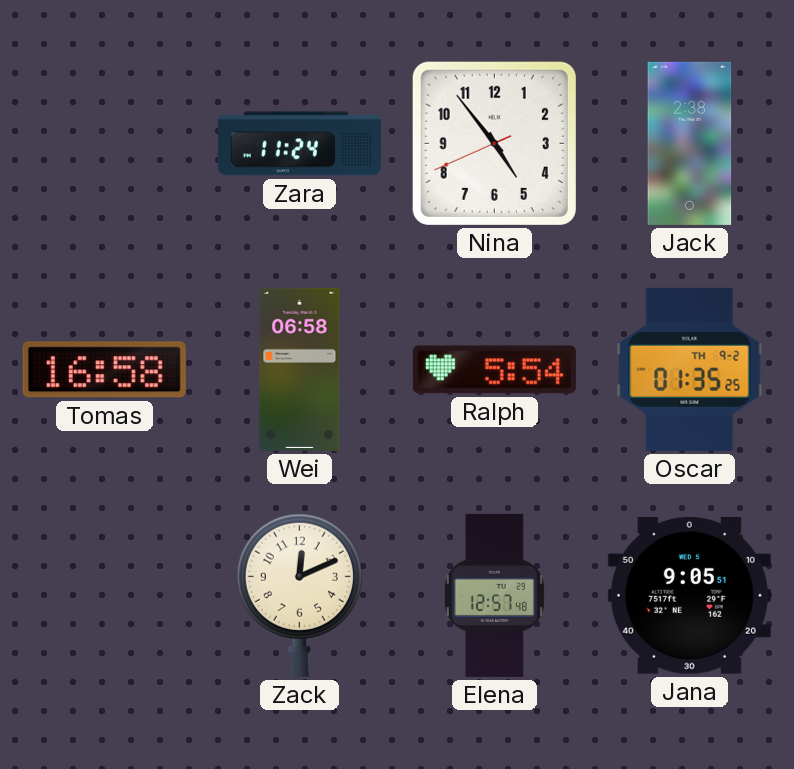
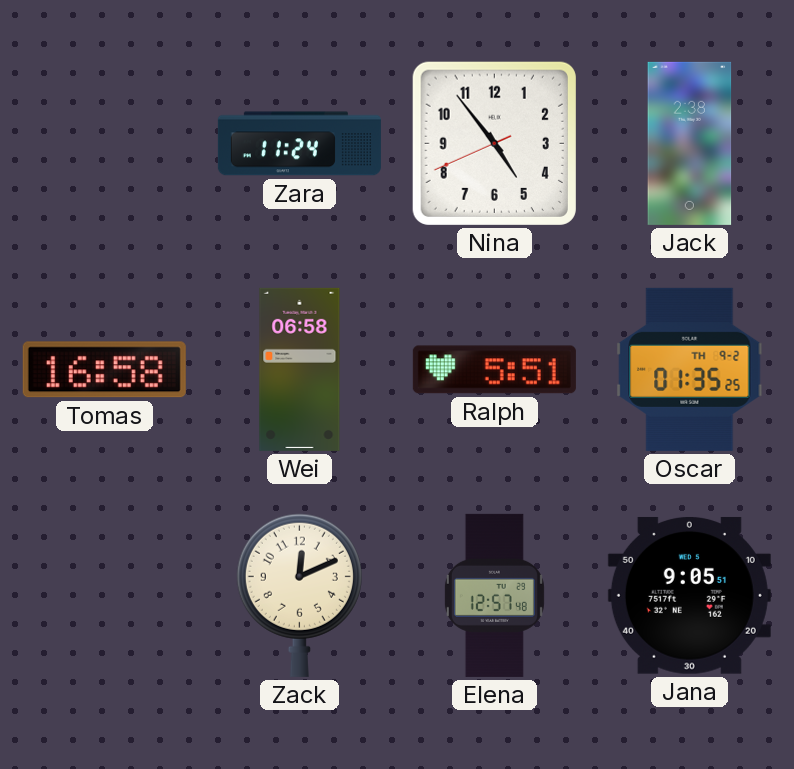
Ralph: 5:54 -> 5:51
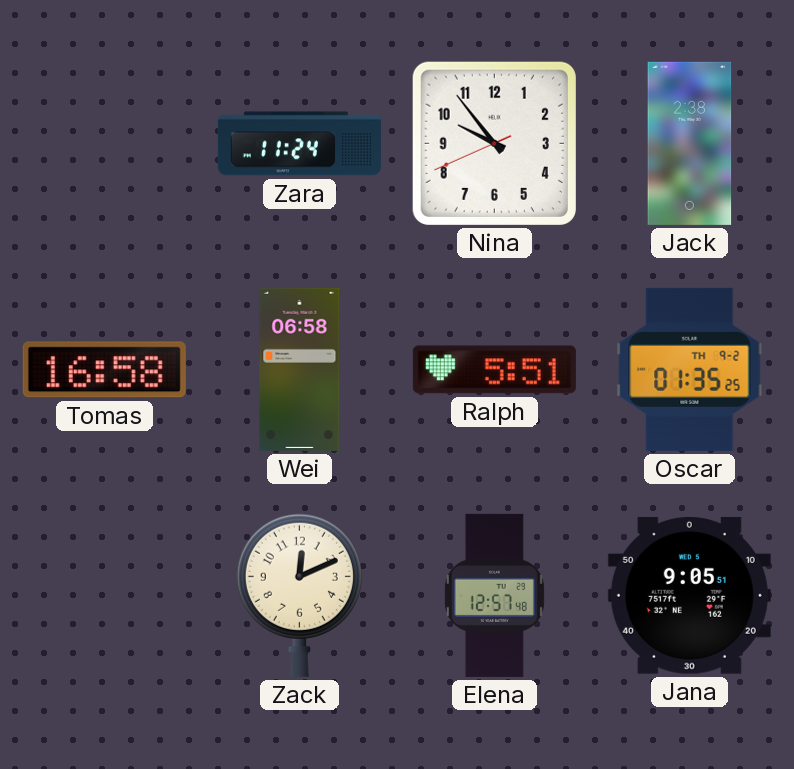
Nina: 4:53 -> 9:53
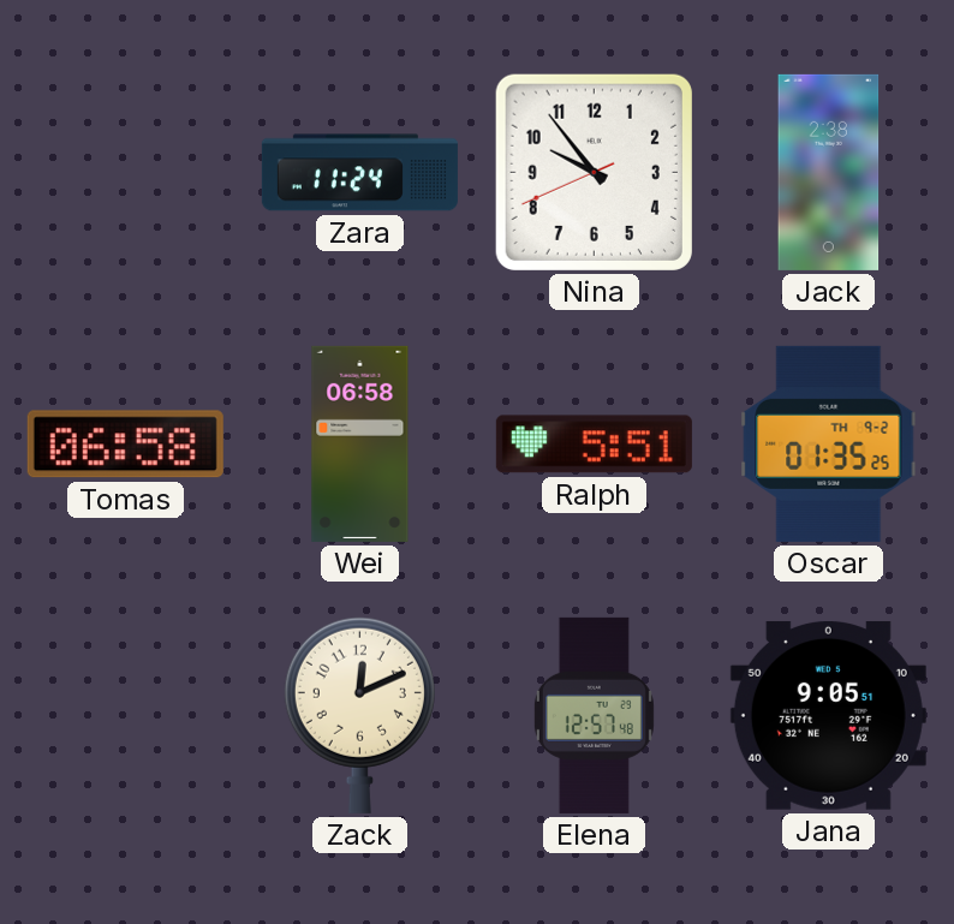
Tomas: 16:58 -> 06:58
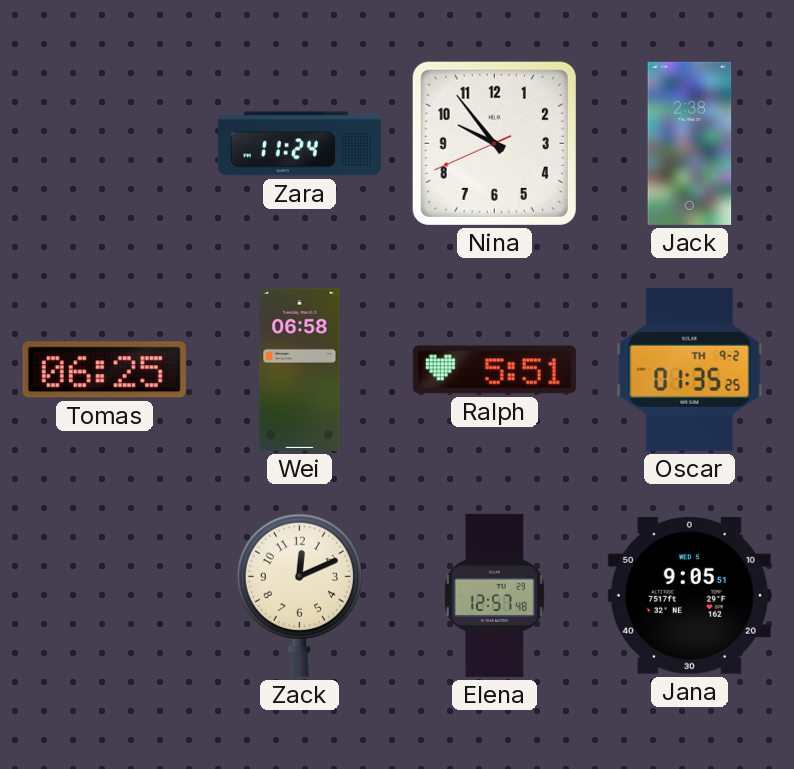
Tomas: 06:58 -> 06:25
